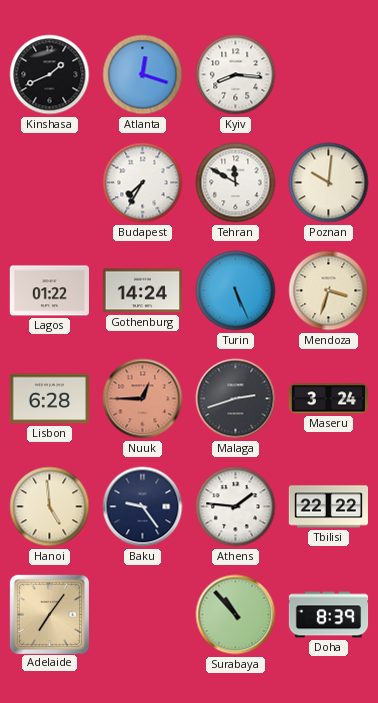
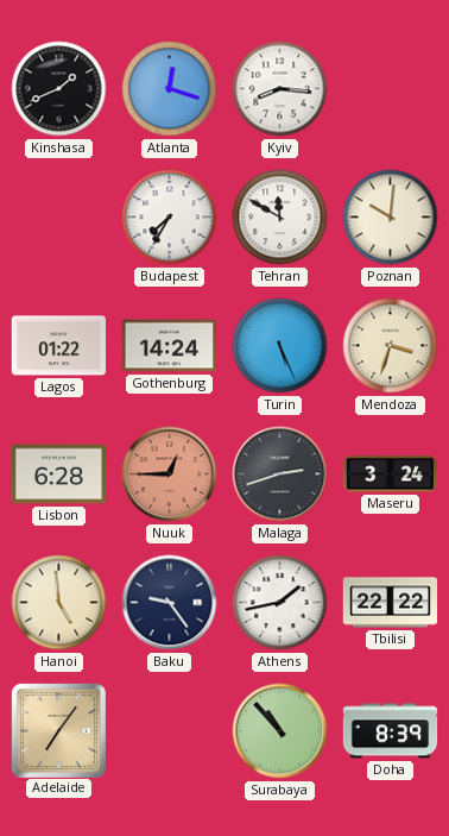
Athens: 1:46 -> 1:43
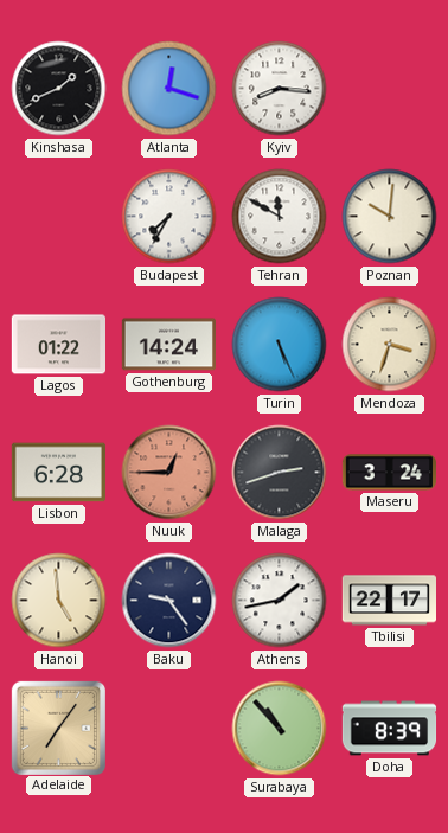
Tbilisi: 22:22 -> 22:17
